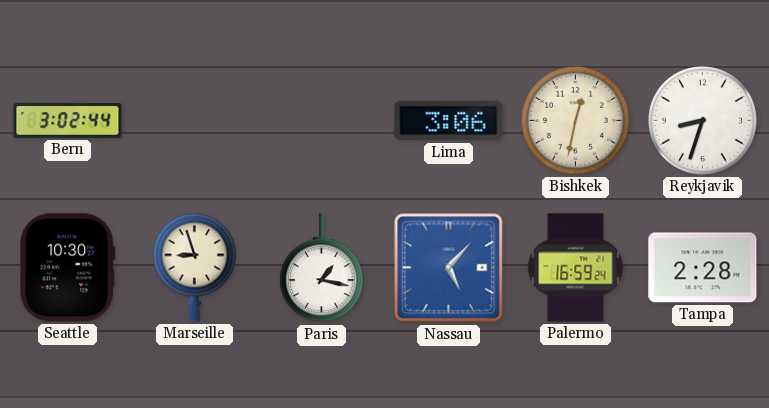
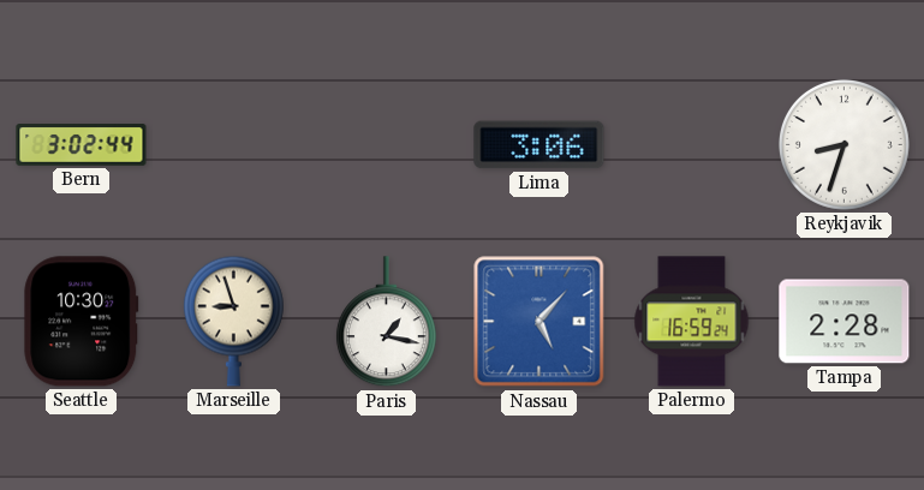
Bishkek: 12:32 -> none
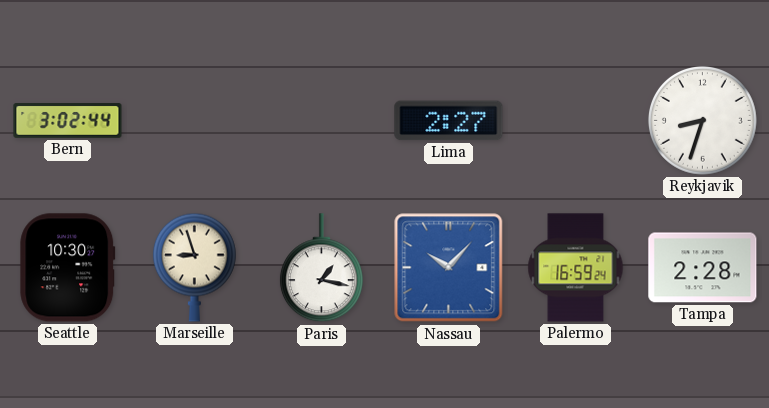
Lima: 3:06 -> 2:27
Nassau: 5:07 -> 10:07
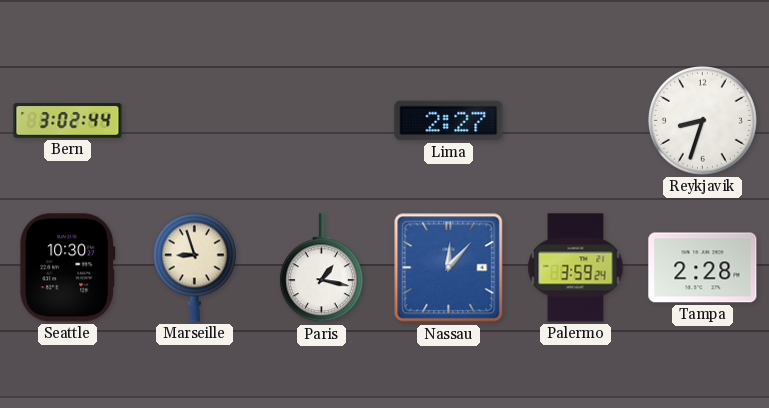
Nassau: 10:07 -> 12:07
Palermo: 16:59 -> 3:59
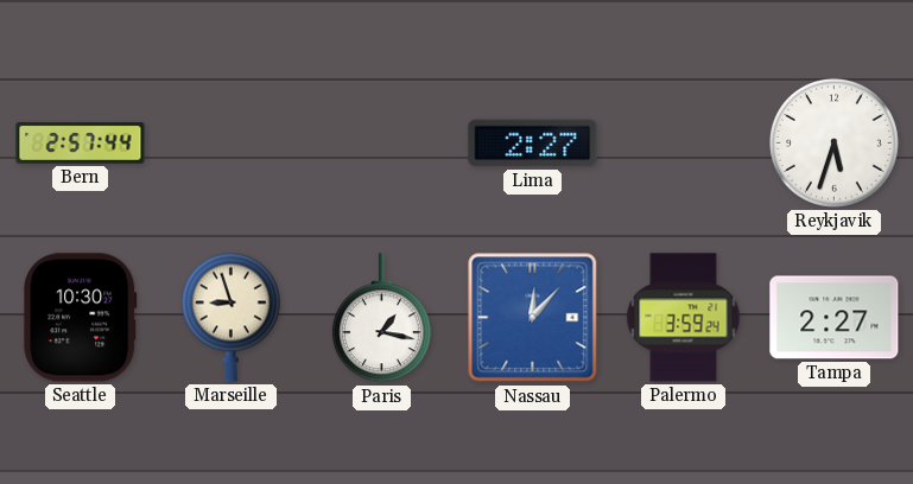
Bern: 3:02 -> 2:57
Reykjavik: 8:33 -> 5:33
Tampa: 2:28 -> 2:27
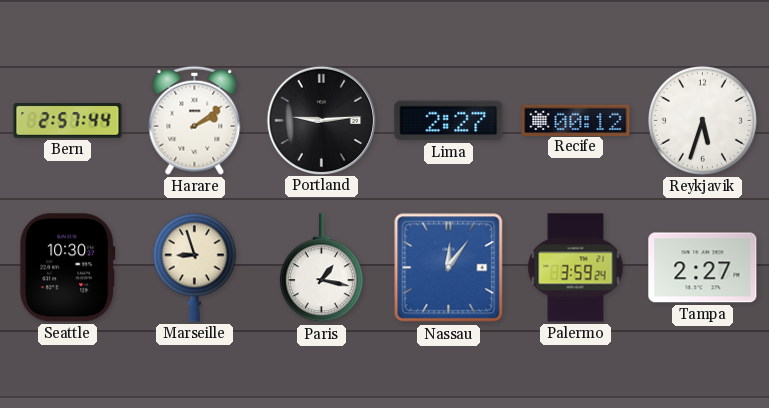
Harare: none -> 2:09
Portland: none -> 9:14
Recife: none -> 00:12
Nassau: 12:07 -> 12:06
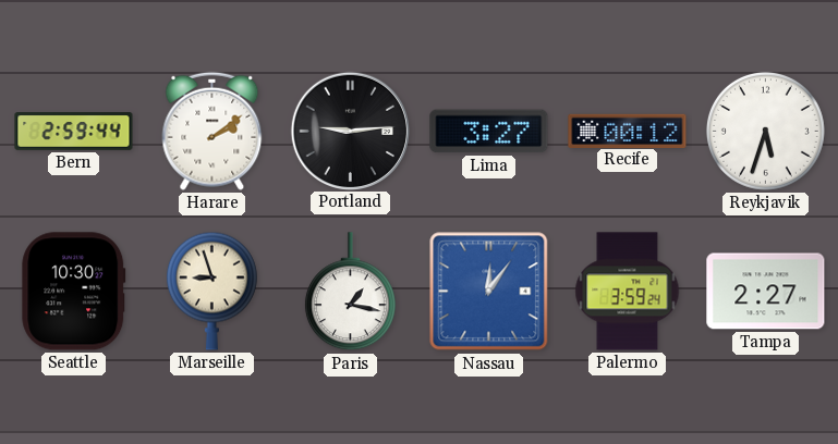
Bern: 2:57 -> 2:59
Lima: 2:27 -> 3:27
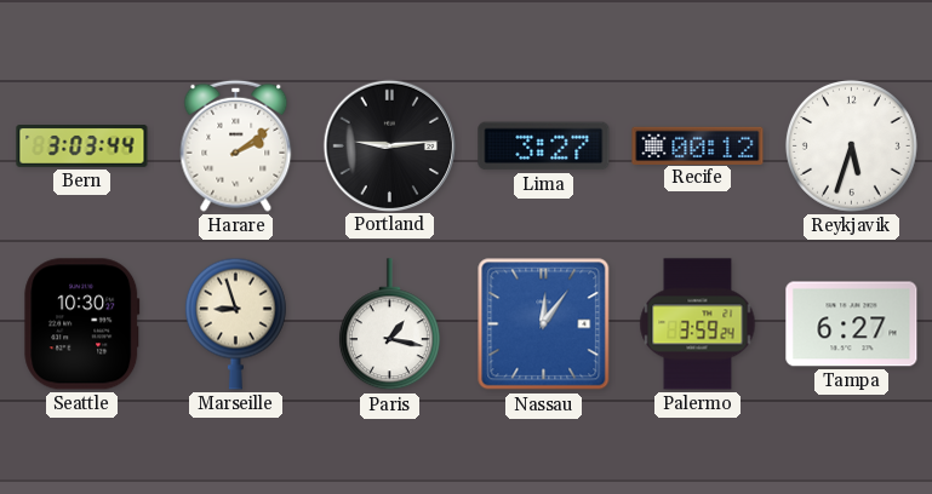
Bern: 2:59 -> 3:03
Tampa: 2:27 -> 6:27
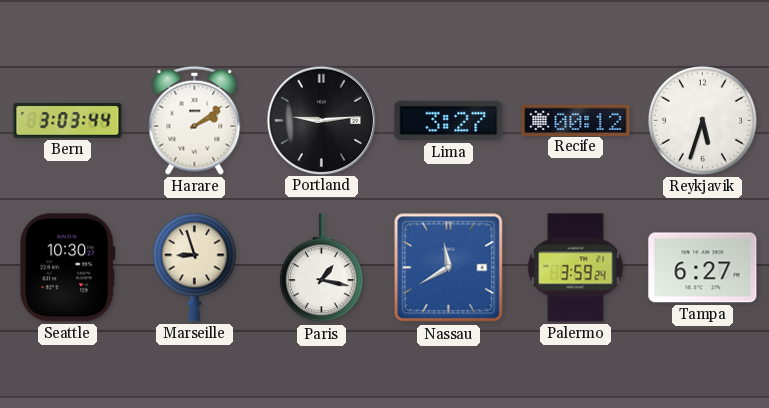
Nassau: 12:06 -> 11:40
